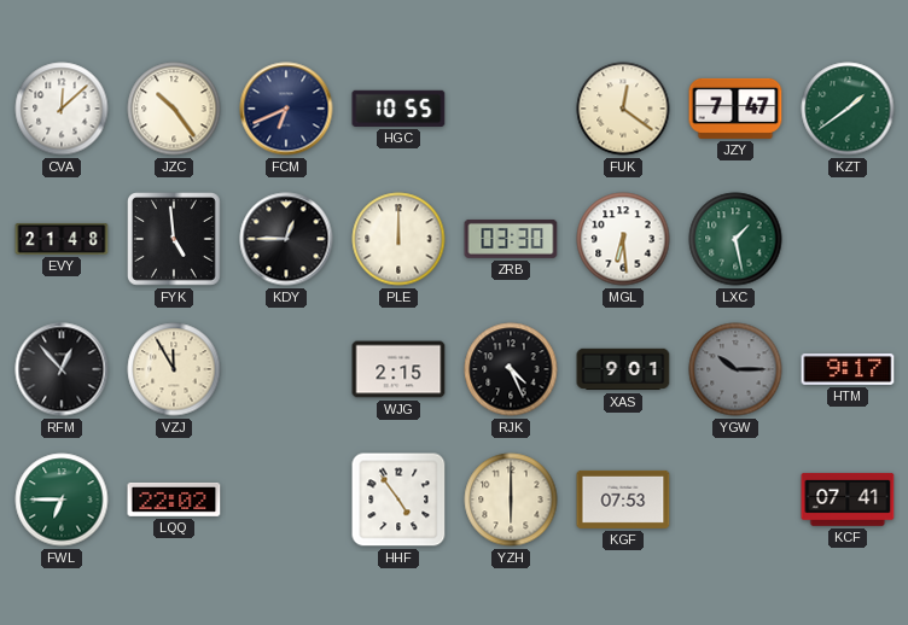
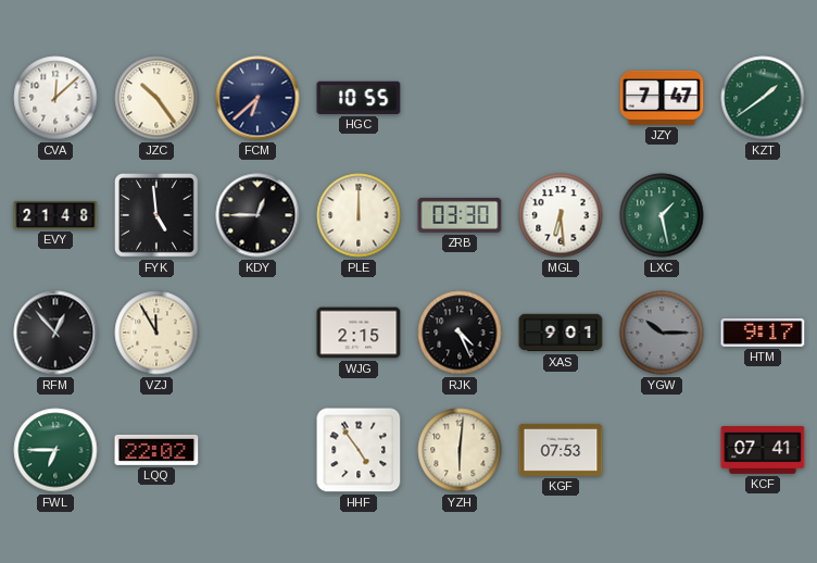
FCM: 6:41 -> 6:38
FUK: 12:21 -> none
YZH: 6:00 -> 6:01
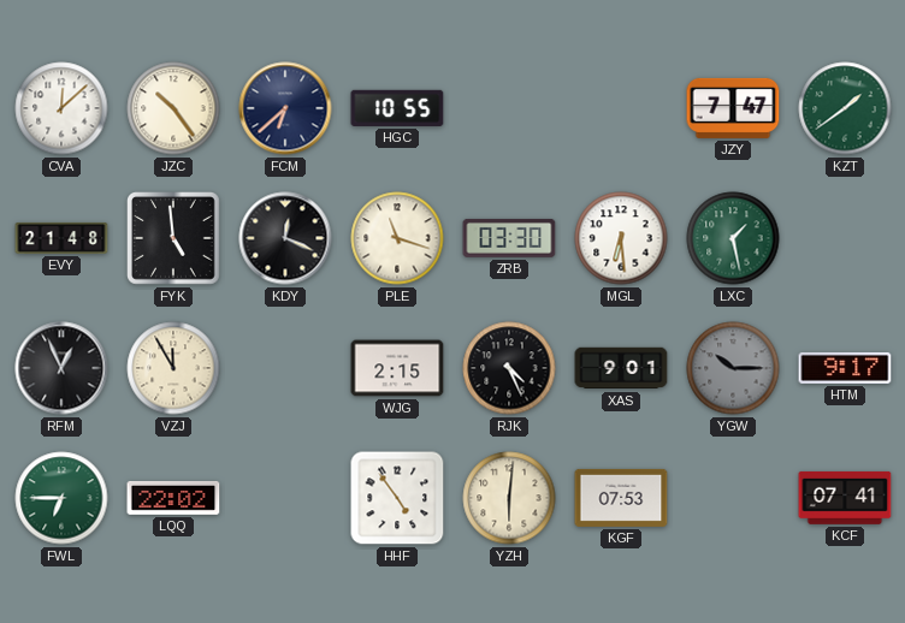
KDY: 12:45 -> 12:19
PLE: 12:00 -> 11:18
RFM: 12:53 -> 12:56
